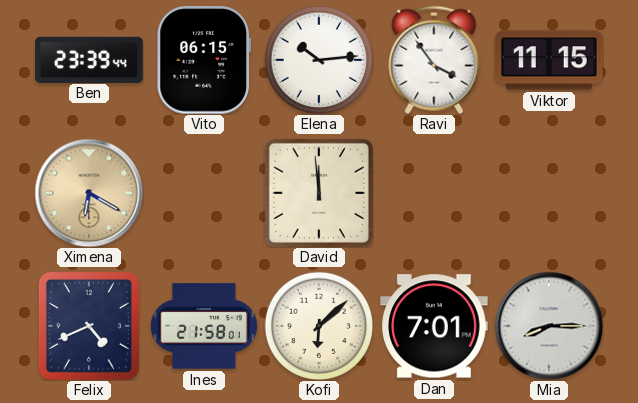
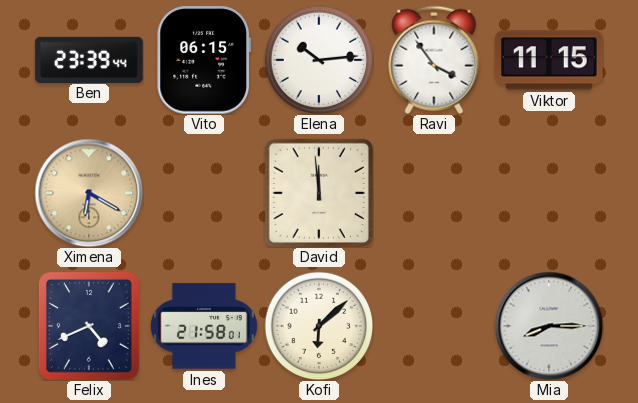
Dan: 7:01 -> none
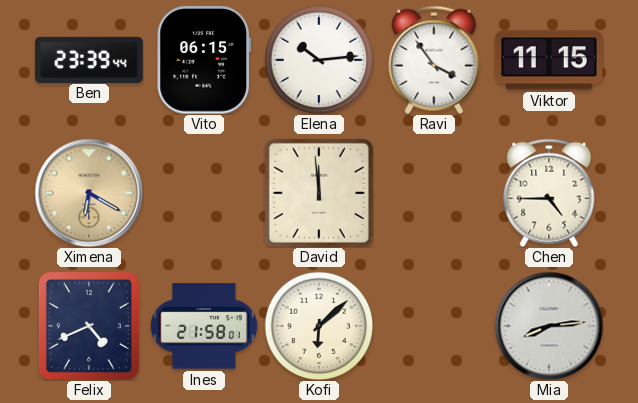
Chen: none -> 4:45
Mia: 8:15 -> 8:14
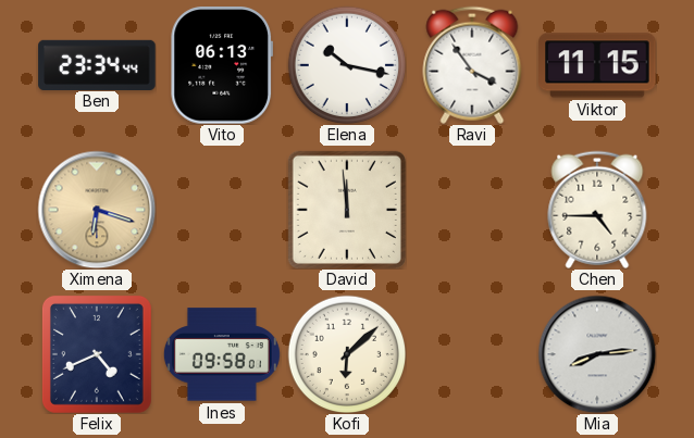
Ben: 23:39 -> 23:34
Vito: 06:15 -> 06:13
Elena: 10:14 -> 10:17
Ximena: 6:20 -> 6:18
Ines: 21:58 -> 09:58
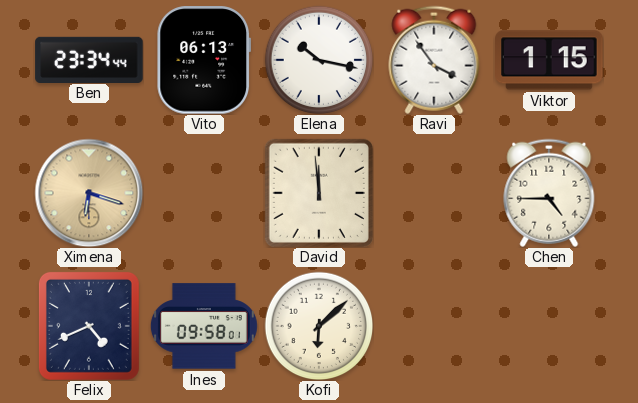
Viktor: 11:15 -> 1:15
Mia: 8:14 -> none
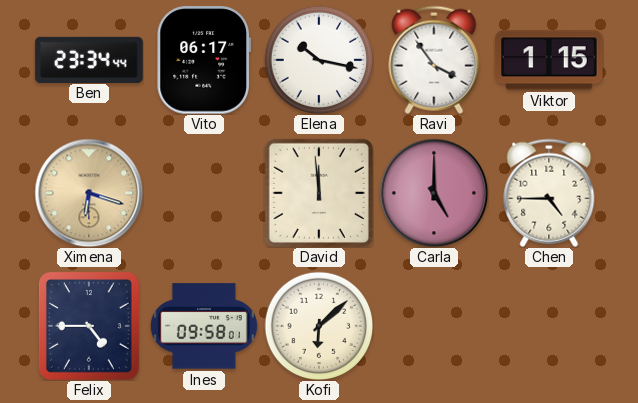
Vito: 06:13 -> 06:17
Carla: none -> 5:00
Felix: 4:41 -> 4:45
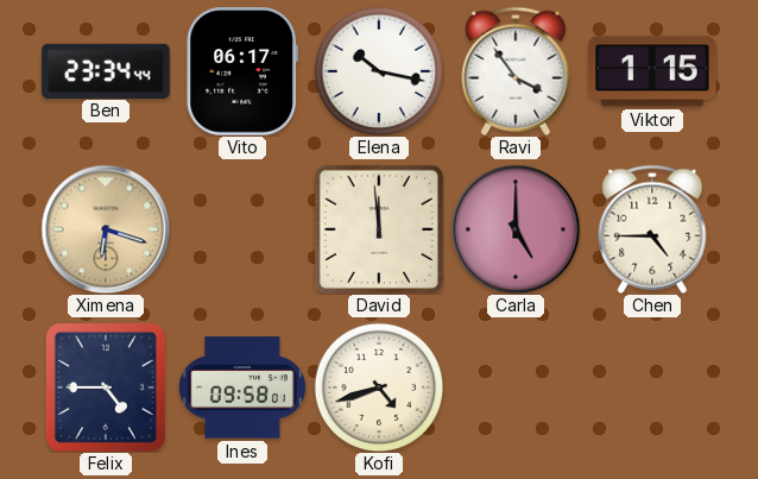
Kofi: 6:08 -> 4:42
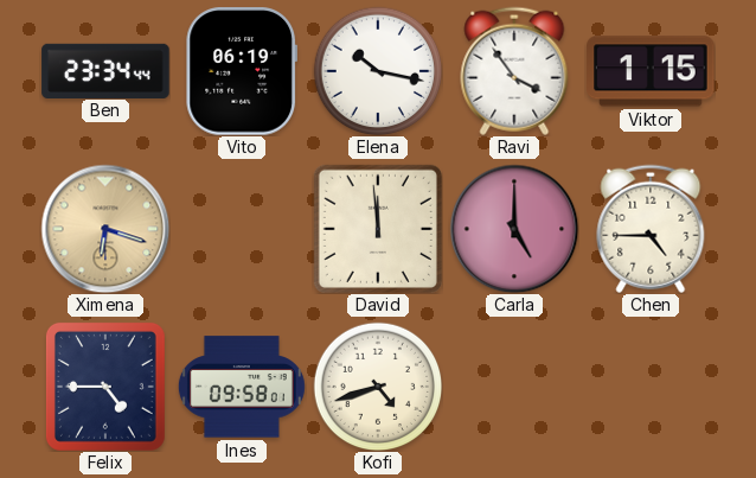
Vito: 06:17 -> 06:19
